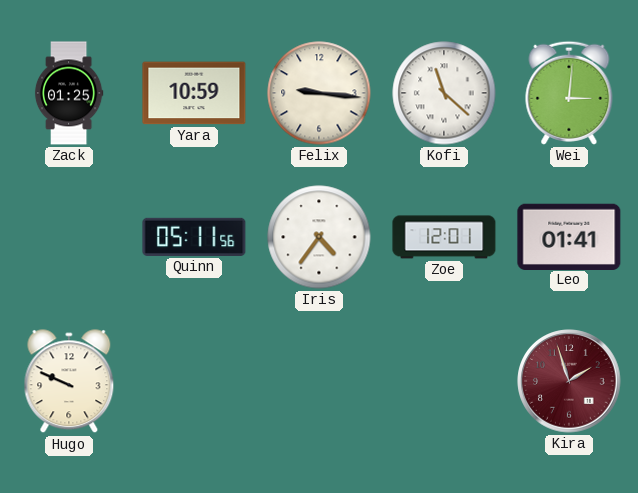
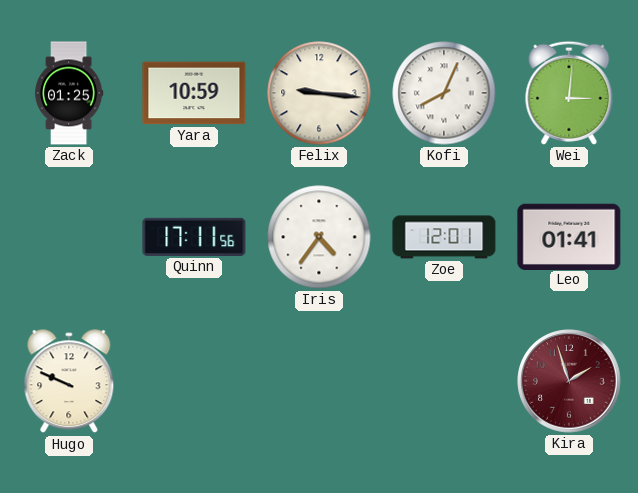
Kofi: 11:22 -> 8:04
Quinn: 05:11 -> 17:11
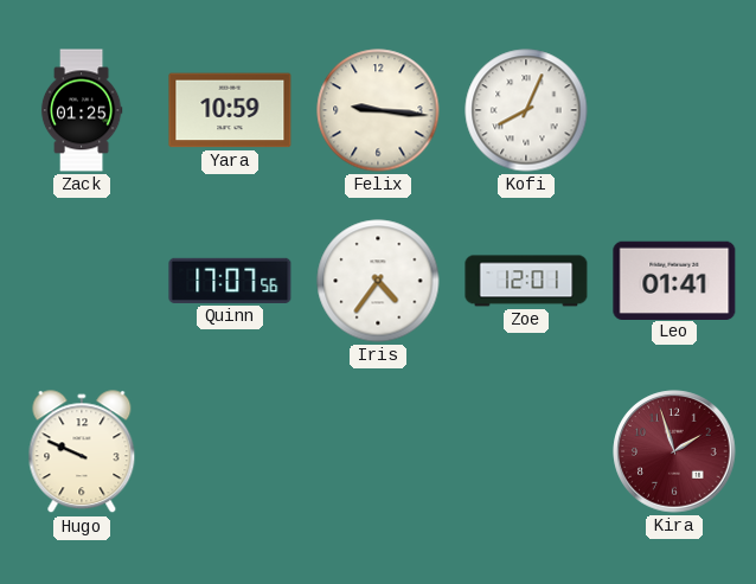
Wei: 3:01 -> none
Quinn: 17:11 -> 17:07
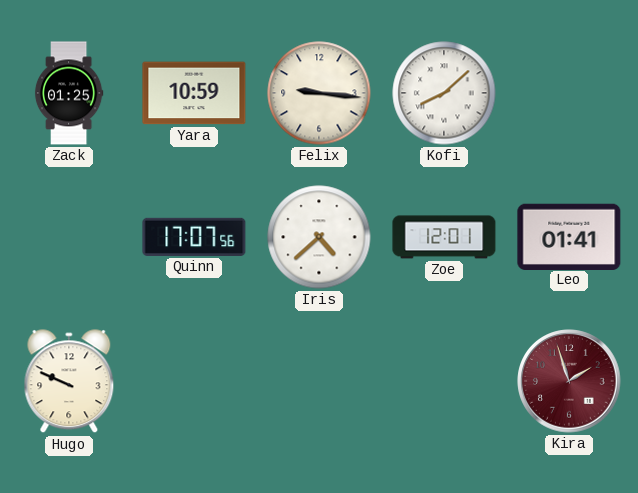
Kofi: 8:04 -> 8:08
Iris: 4:36 -> 4:38
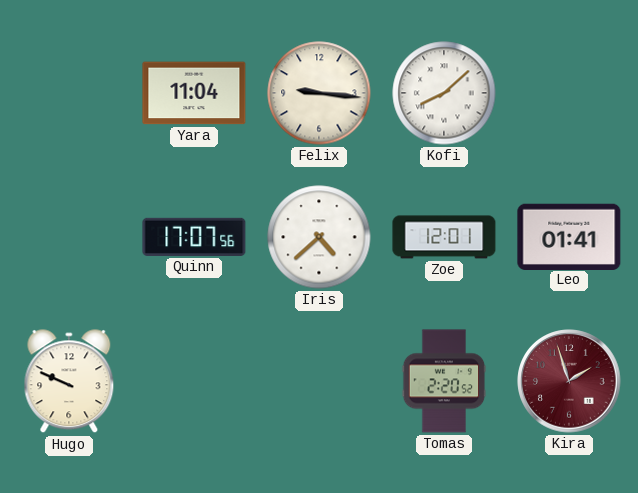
Zack: 01:25 -> none
Yara: 10:59 -> 11:04
Tomas: none -> 2:20
